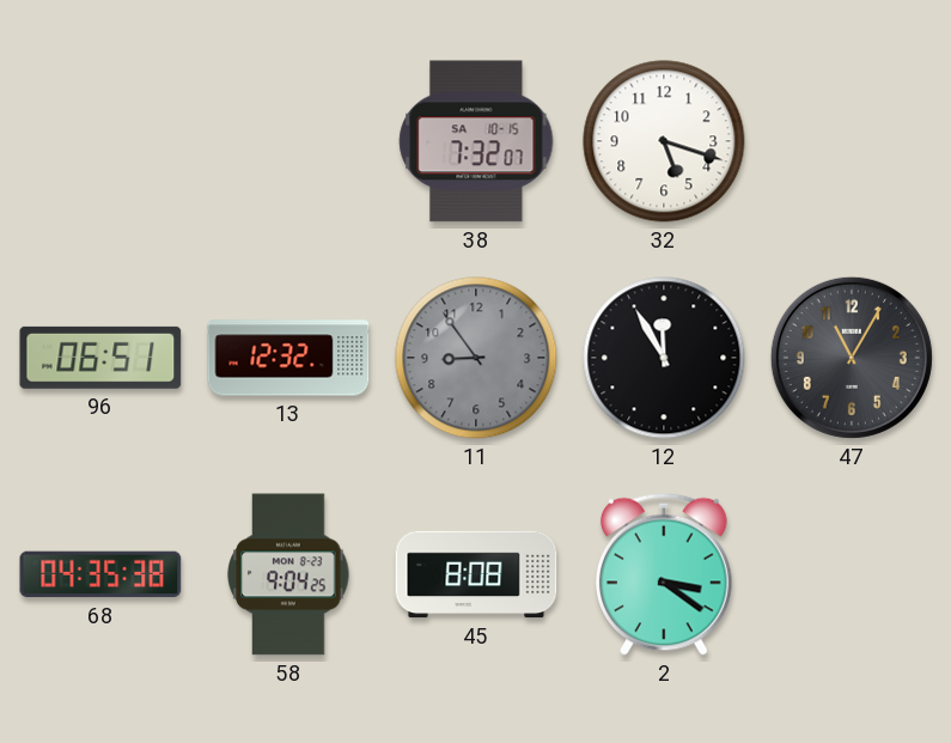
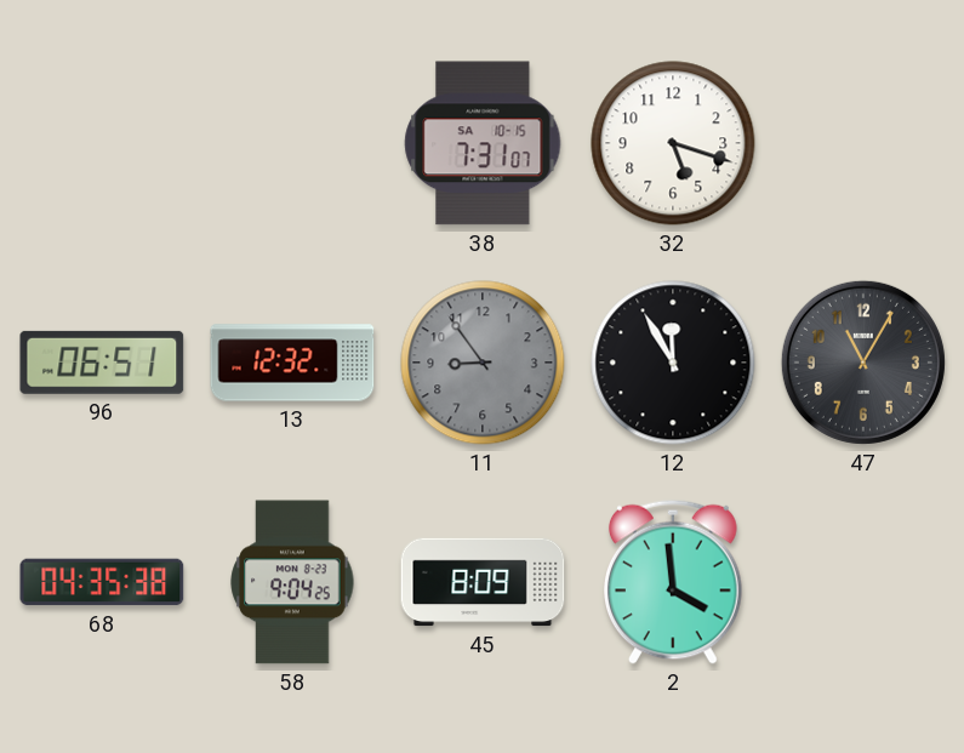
38: 7:32 -> 7:31
45: 8:08 -> 8:09
2: 3:21 -> 3:59
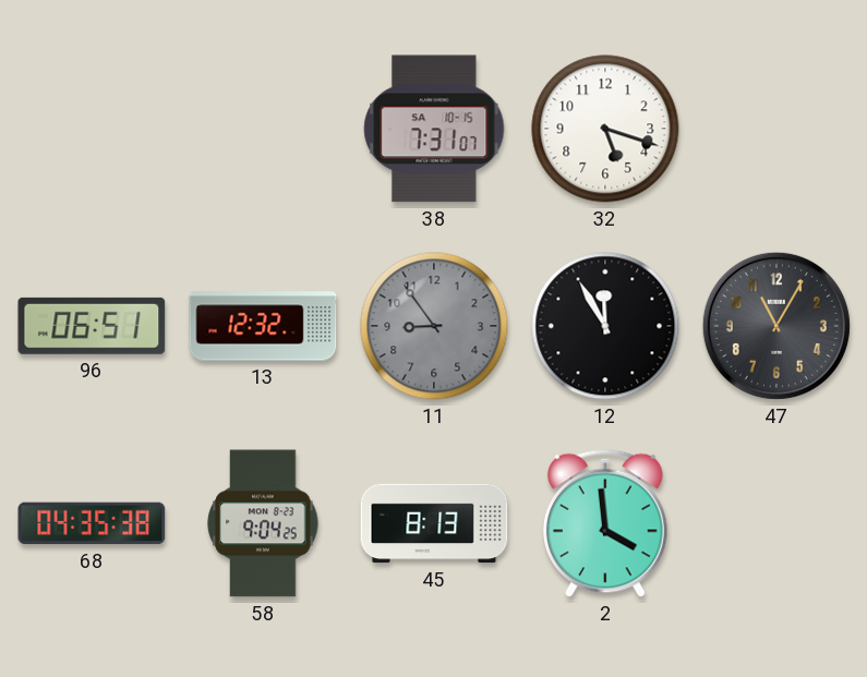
45: 8:09 -> 8:13
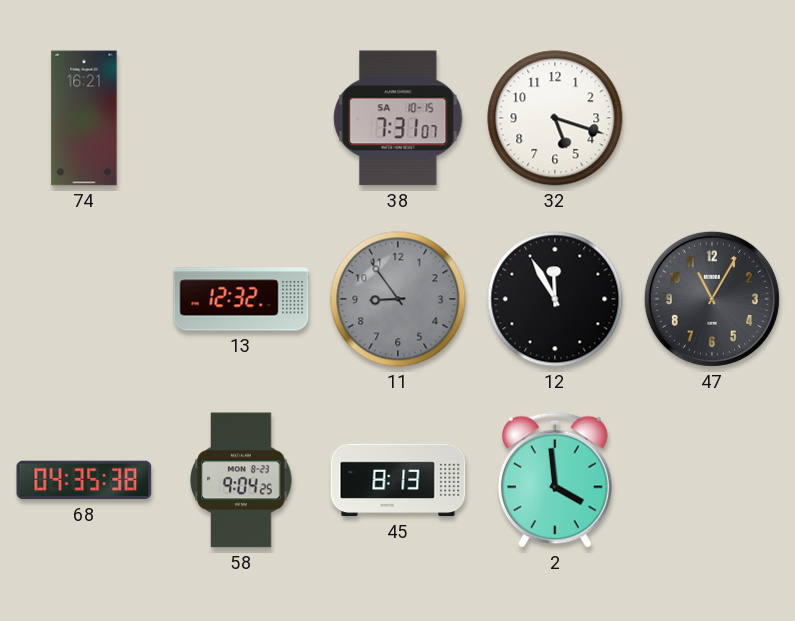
74: none -> 16:21
96: 06:51 -> none
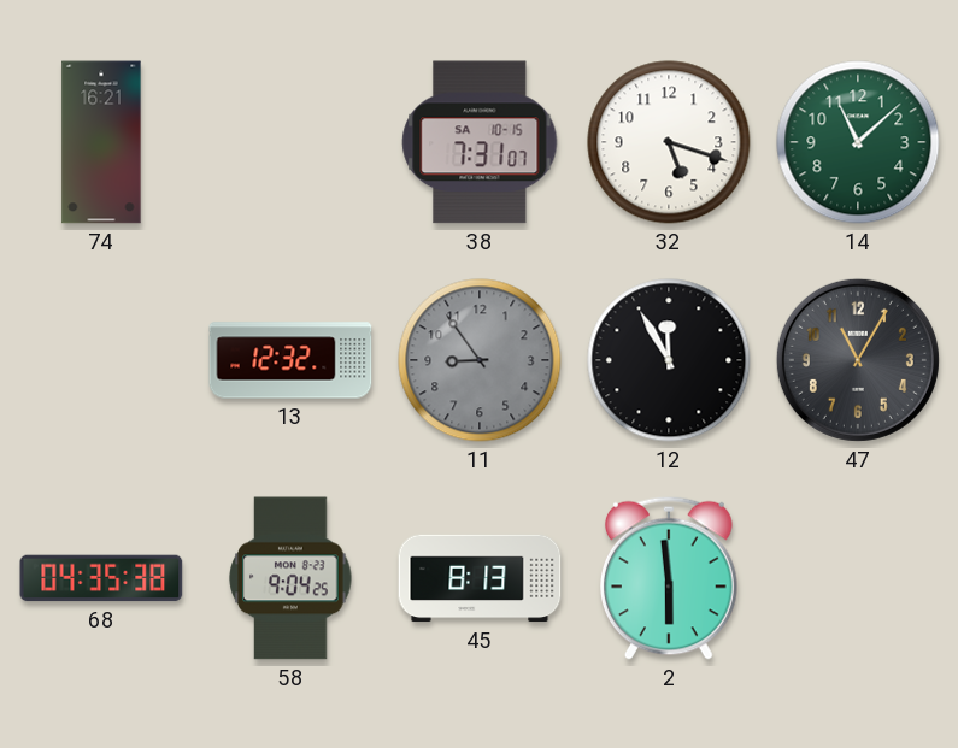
14: none -> 11:08
2: 3:59 -> 5:59
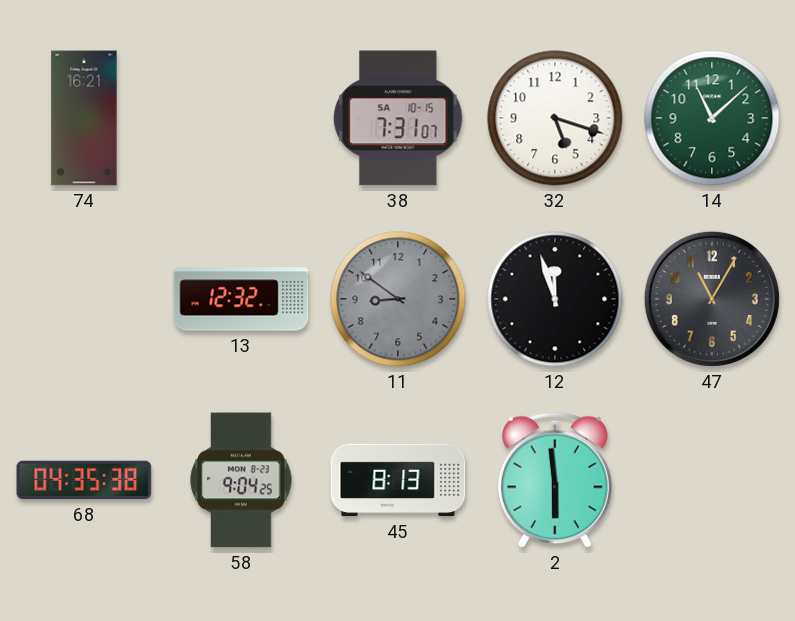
11: 8:54 -> 8:51
12: 11:55 -> 11:57
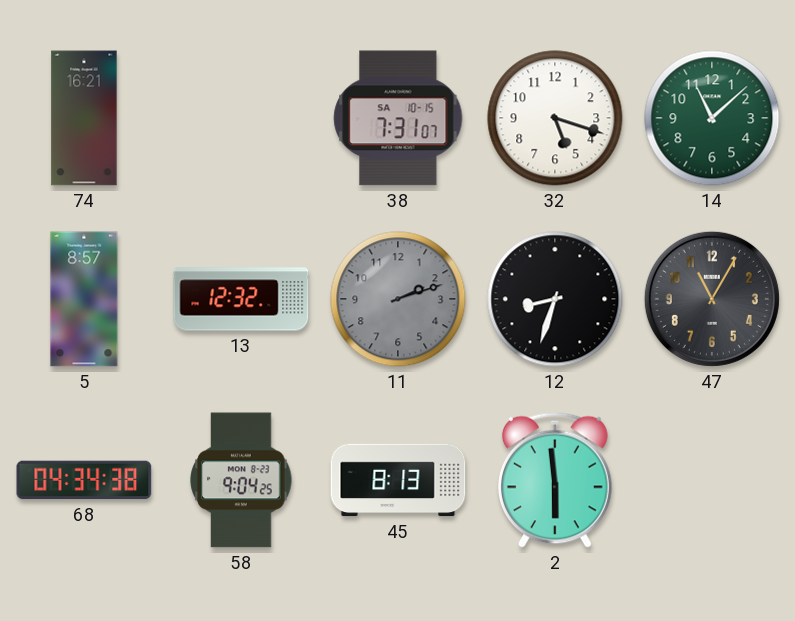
5: none -> 8:57
11: 8:51 -> 2:12
12: 11:57 -> 8:33
68: 04:35 -> 04:34
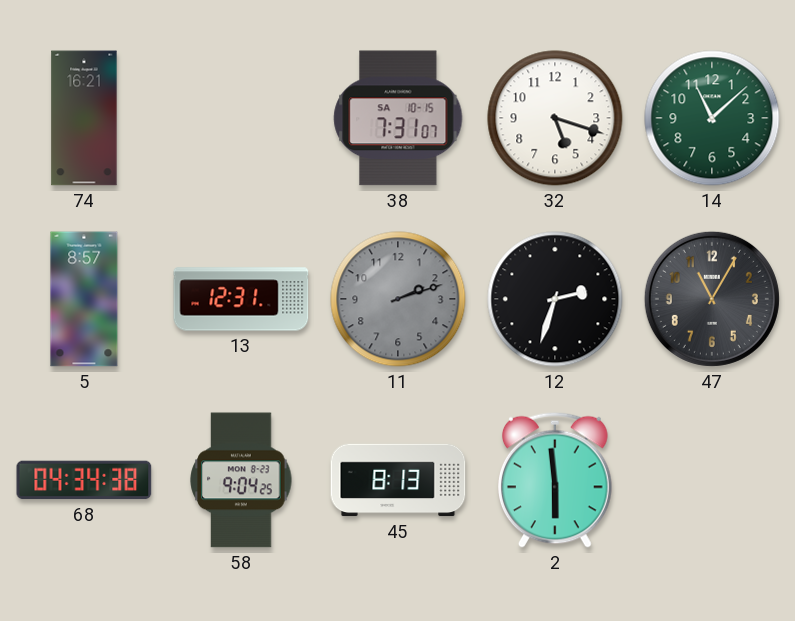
13: 12:32 -> 12:31
12: 8:33 -> 2:33
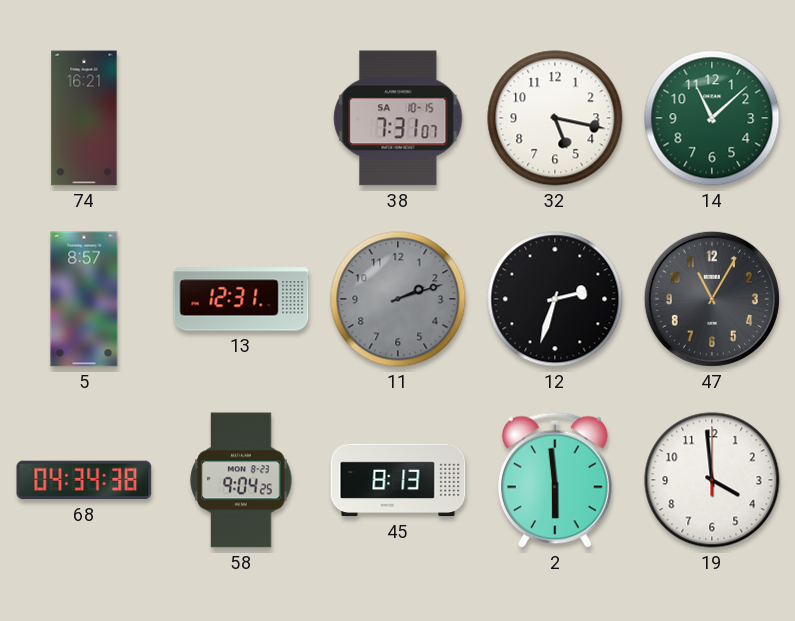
32: 5:18 -> 5:17
19: none -> 3:59
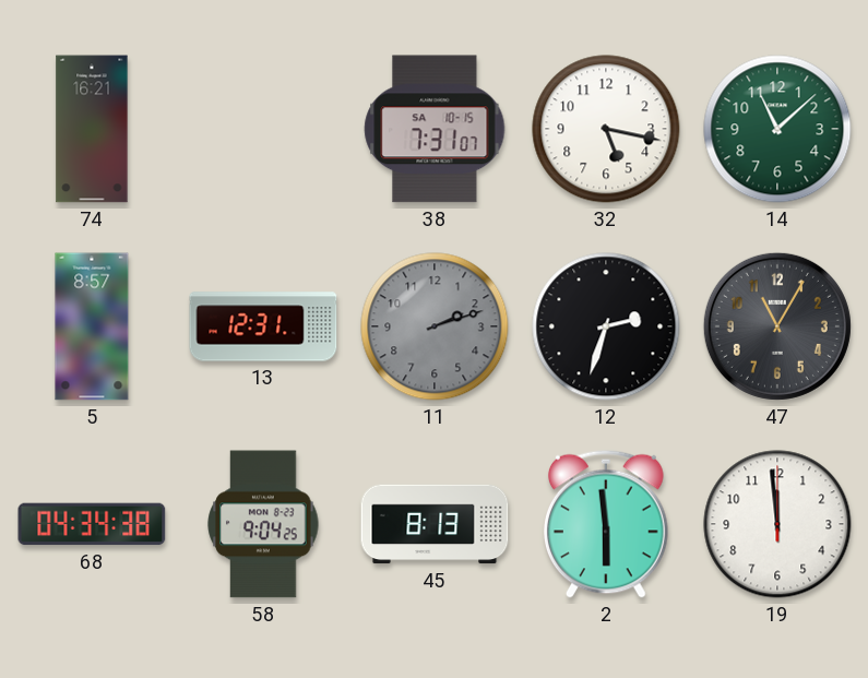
19: 3:59 -> 11:59
